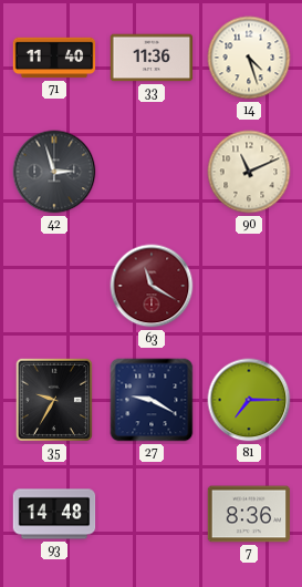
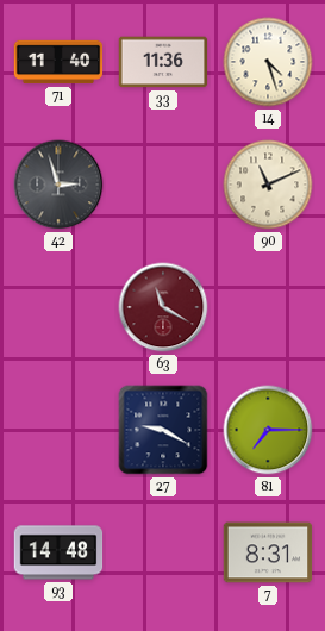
35: 9:35 -> none
7: 8:36 -> 8:31
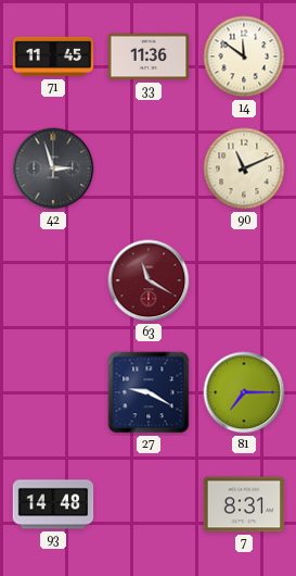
71: 11:40 -> 11:45
14: 4:27 -> 11:51
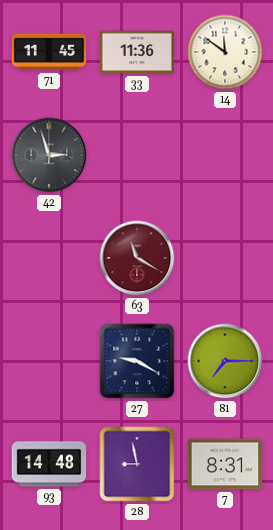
90: 11:11 -> none
28: none -> 8:58
